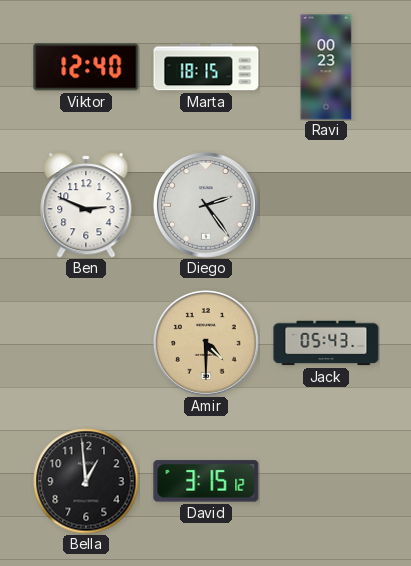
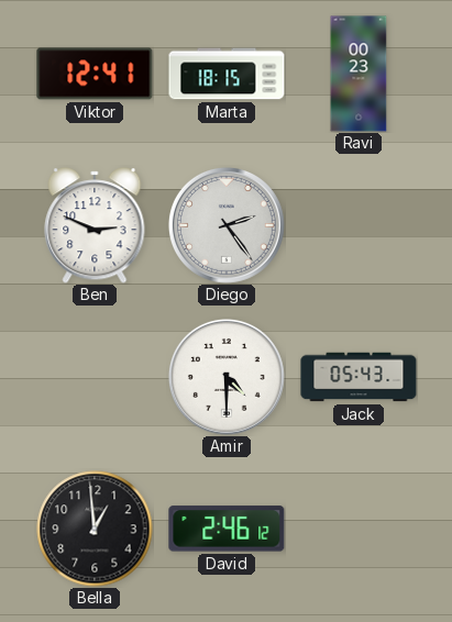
Viktor: 12:40 -> 12:41
Amir dial: champagne -> white
David: 3:15 -> 2:46
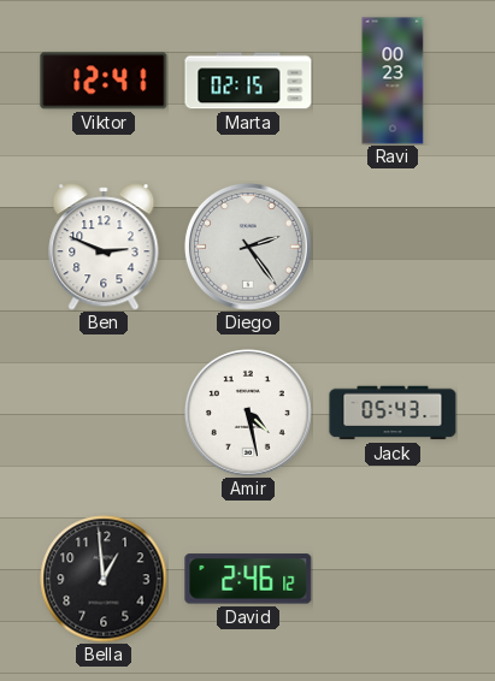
Marta: 18:15 -> 02:15
Amir: 4:30 -> 4:28
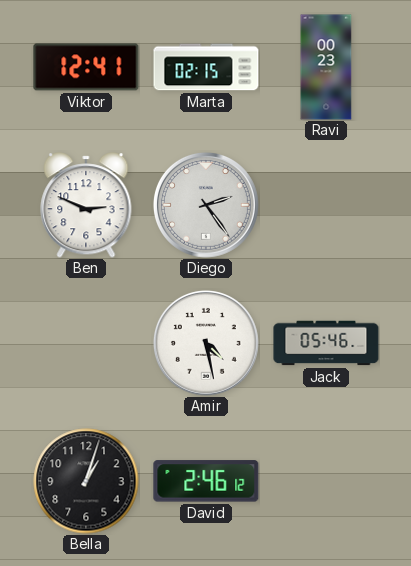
Jack: 05:43 -> 05:46
Bella: 12:59 -> 1:03
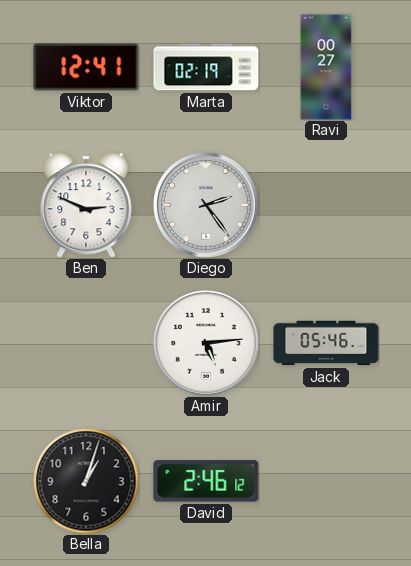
Marta: 02:15 -> 02:19
Ravi: 00:23 -> 00:27
Amir: 4:28 -> 5:14
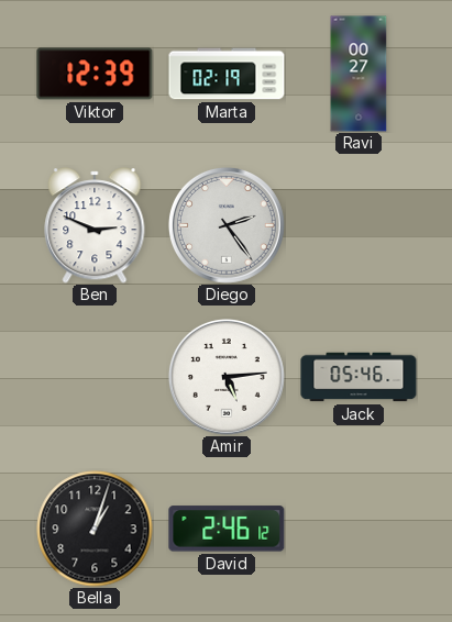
Viktor: 12:41 -> 12:39
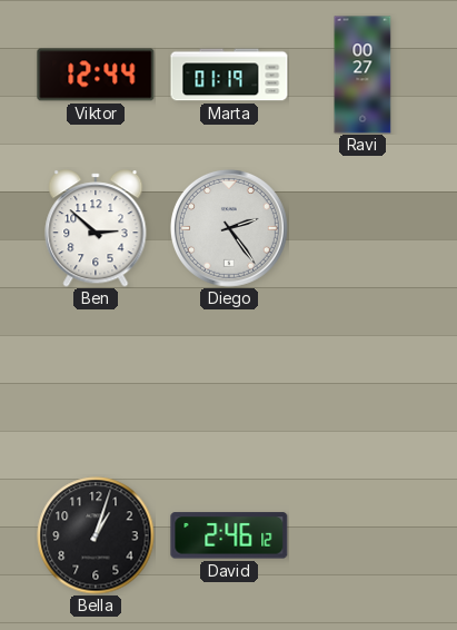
Viktor: 12:39 -> 12:44
Marta: 02:19 -> 01:19
Ben: 2:49 -> 2:52
Amir: 5:14 -> none
Jack: 05:46 -> none
